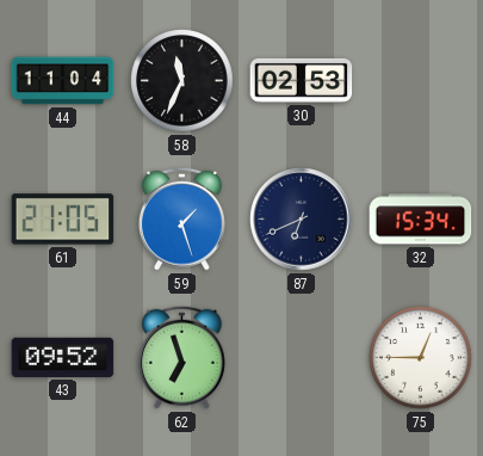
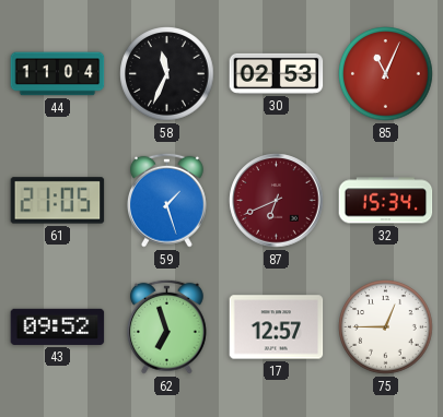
85: none -> 11:04
87 dial: navy -> burgundy
17: none -> 12:57
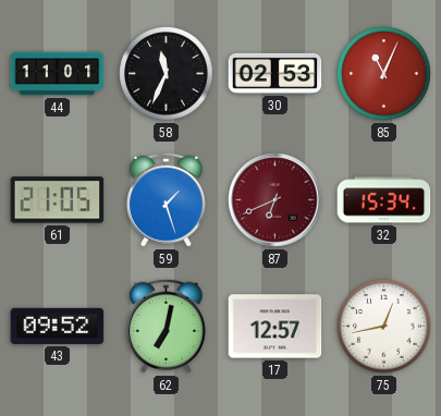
44: 11:04 -> 11:01
62: 6:57 -> 7:02
75: 12:45 -> 12:43
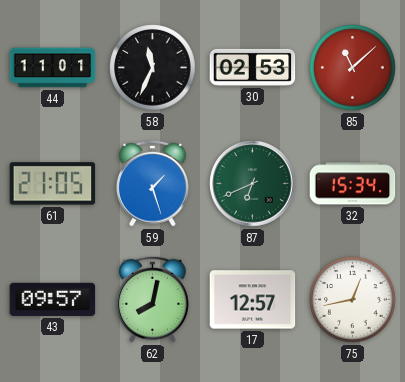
85: 11:04 -> 11:08
87 dial: burgundy -> green
43: 09:52 -> 09:57
62: 7:02 -> 8:02
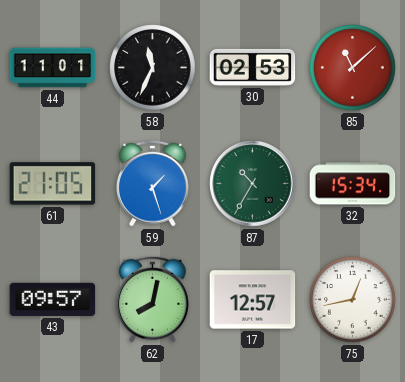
87: 6:41 -> 10:35
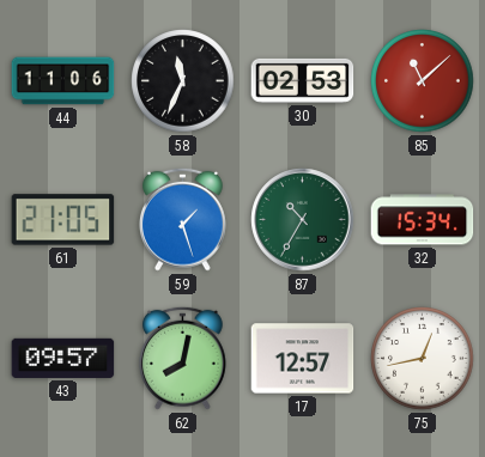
44: 11:01 -> 11:06
